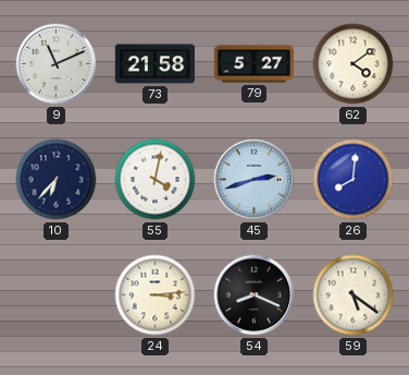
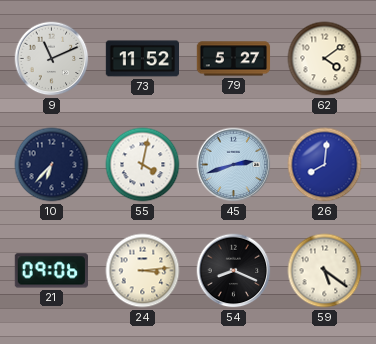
73: 21:58 -> 11:52
21: none -> 09:06
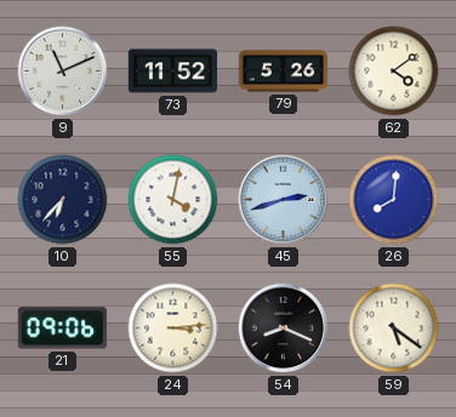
79: 5:27 -> 5:26
